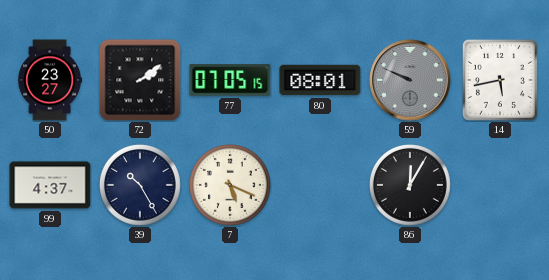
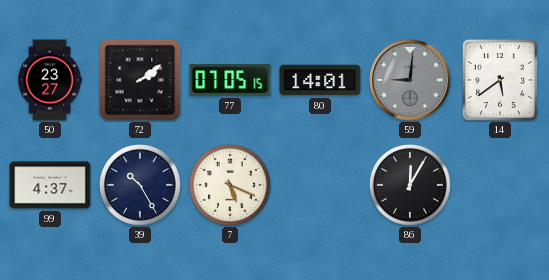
80: 08:01 -> 14:01
59: 9:49 -> 9:01
14: 5:43 -> 5:39
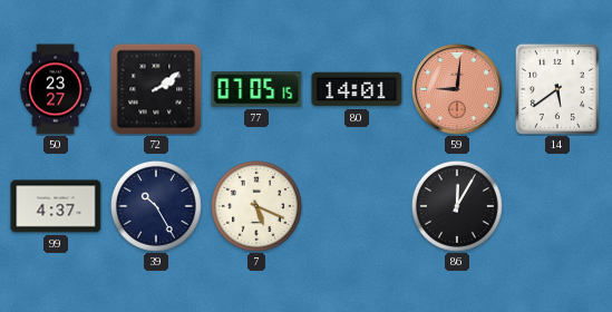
59 dial: grey -> salmon
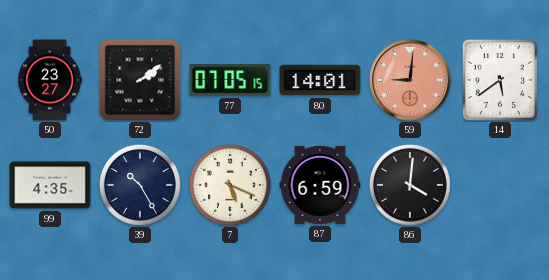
99: 4:37 -> 4:35
87: none -> 6:59
86: 12:05 -> 4:01
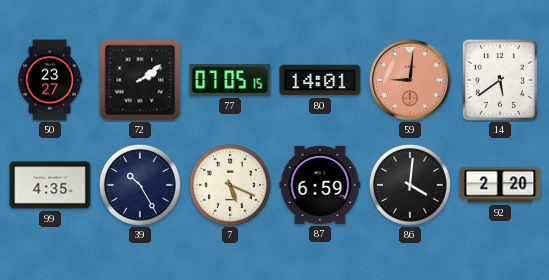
92: none -> 2:20
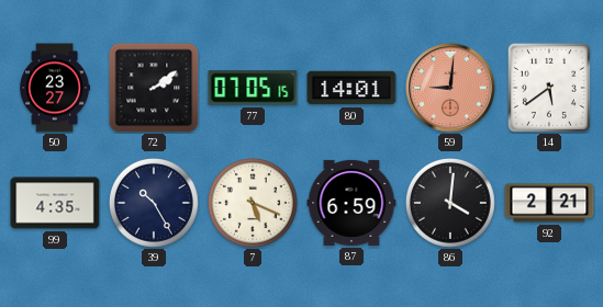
92: 2:20 -> 2:21
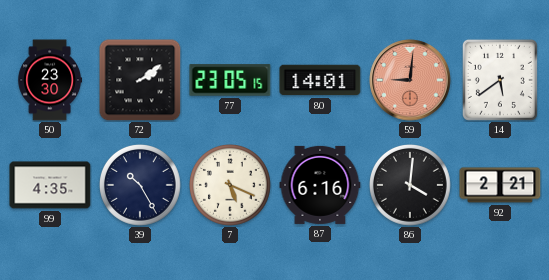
50: 23:27 -> 23:30
77: 07:05 -> 23:05
87: 6:59 -> 6:16
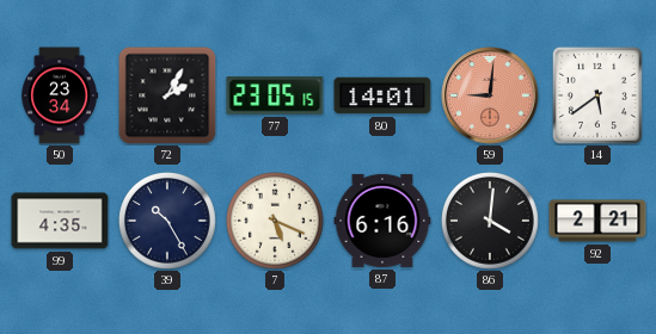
50: 23:30 -> 23:34
72: 2:09 -> 2:05
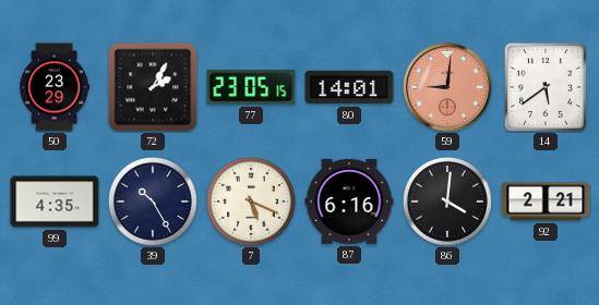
50: 23:34 -> 23:29
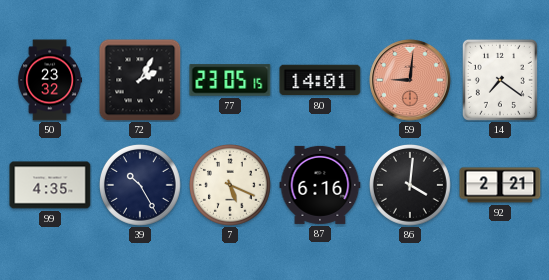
50: 23:29 -> 23:32
14: 5:39 -> 7:21
